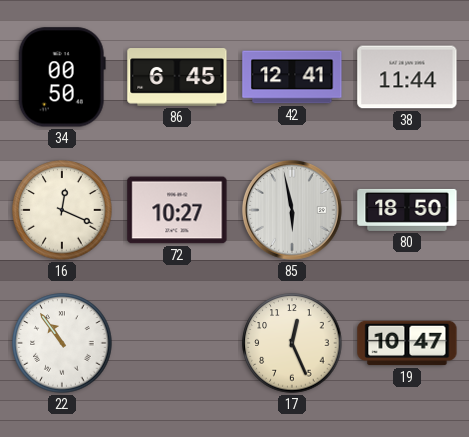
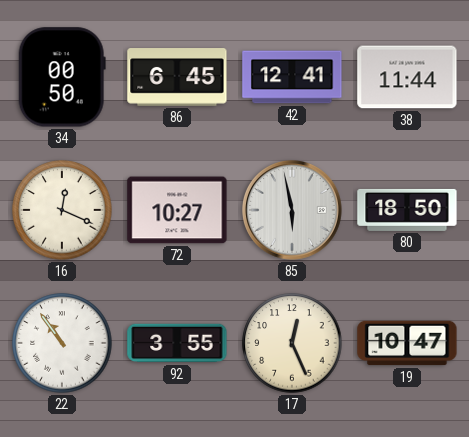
92: none -> 3:55
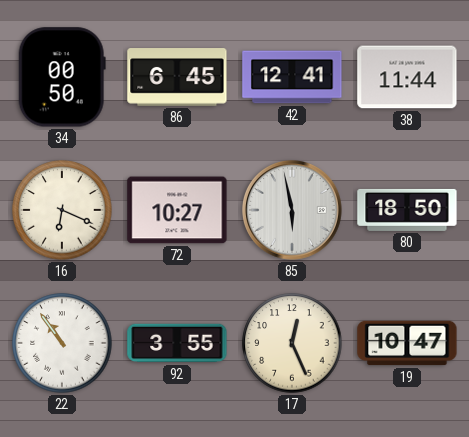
16: 12:19 -> 6:19
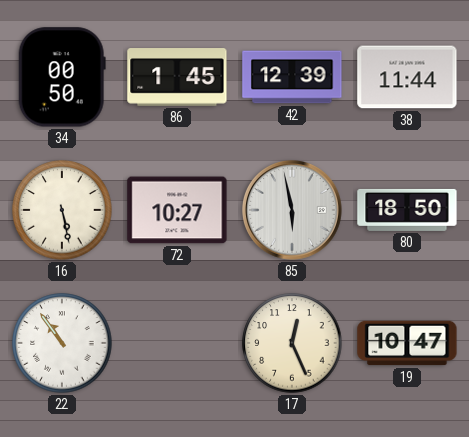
86: 6:45 -> 1:45
42: 12:41 -> 12:39
16: 6:19 -> 5:28
92: 3:55 -> none
